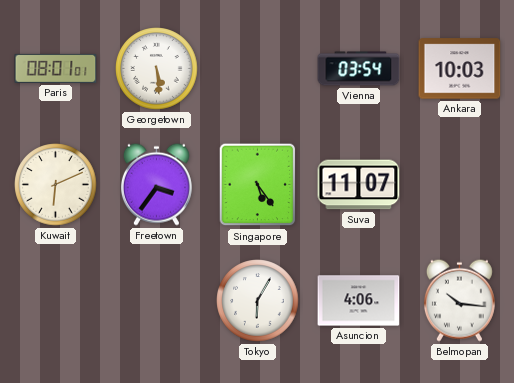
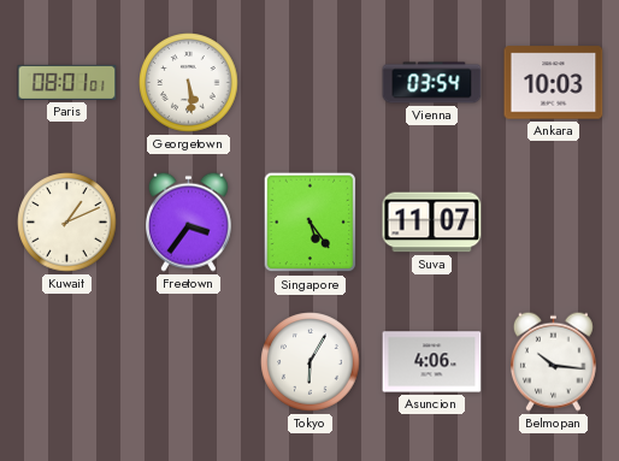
Kuwait: 6:11 -> 1:11
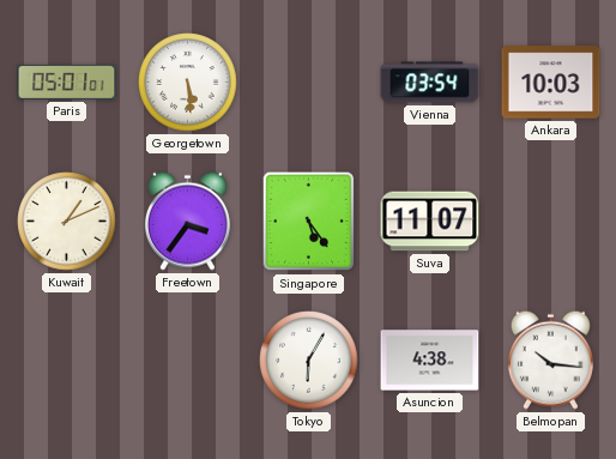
Paris: 08:01 -> 05:01
Asuncion: 4:06 -> 4:38
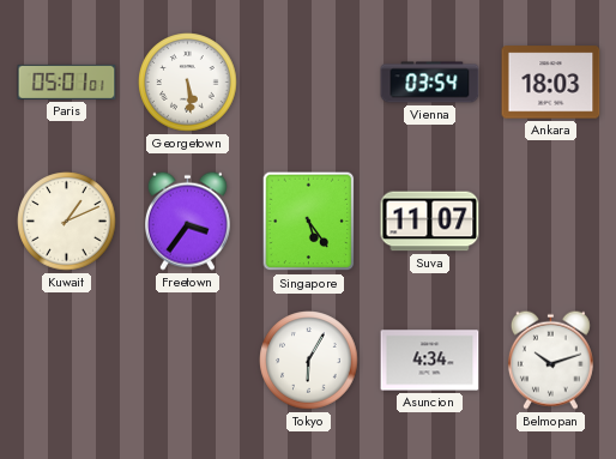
Ankara: 10:03 -> 18:03
Asuncion: 4:38 -> 4:34
Belmopan: 10:16 -> 10:12
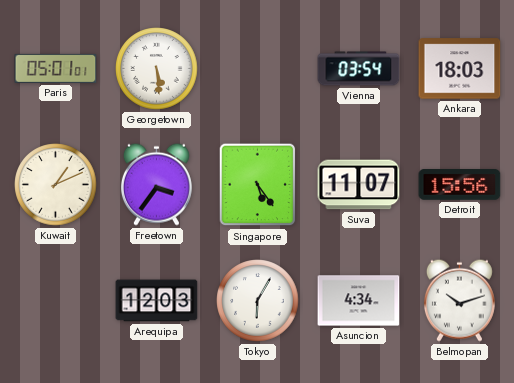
Detroit: none -> 15:56
Arequipa: none -> 12:03
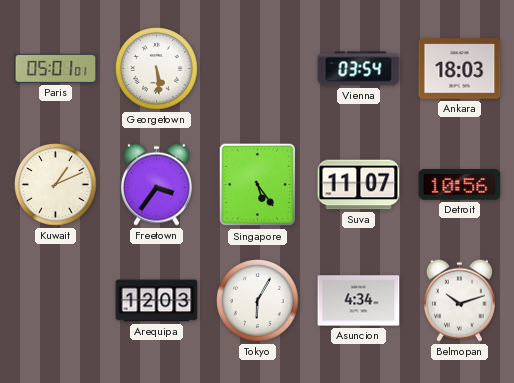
Detroit: 15:56 -> 10:56
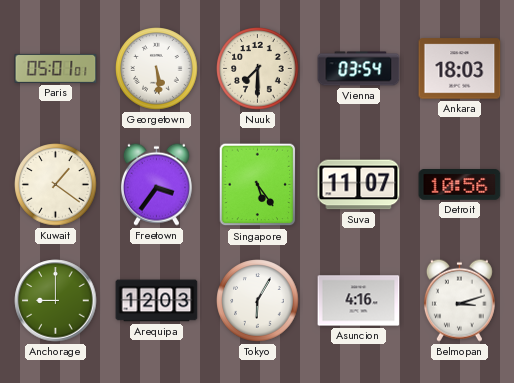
Nuuk: none -> 7:30
Kuwait: 1:11 -> 1:21
Anchorage: none -> 9:00
Asuncion: 4:34 -> 4:16
Belmopan: 10:12 -> 3:12
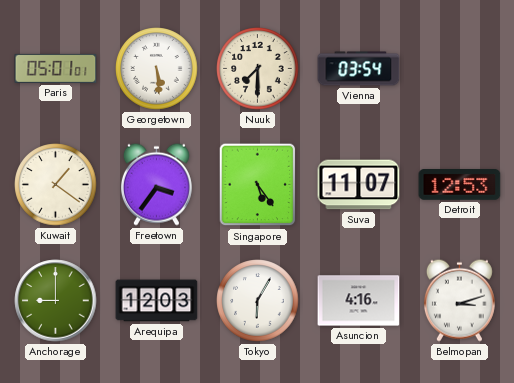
Ankara: 18:03 -> none
Detroit: 10:56 -> 12:53
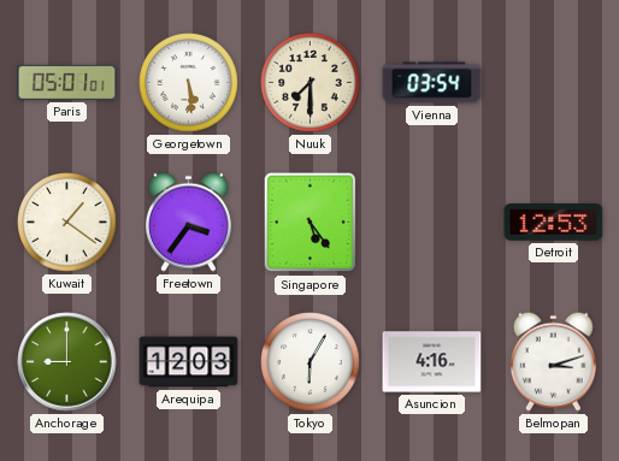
Suva: 11:07 -> none
